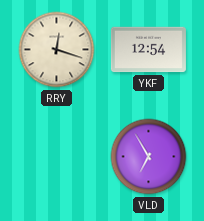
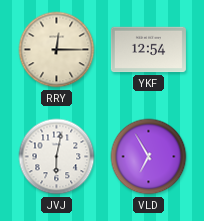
RRY: 12:18 -> 12:15
JVJ: none -> 6:02
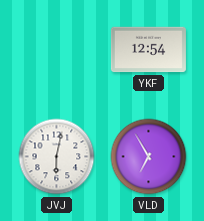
RRY: 12:15 -> none
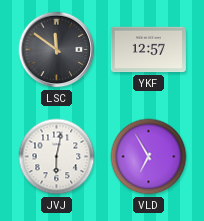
LSC: none -> 11:51
YKF: 12:54 -> 12:57
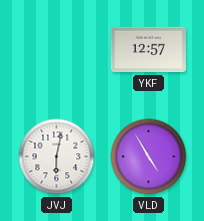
LSC: 11:51 -> none
VLD: 6:55 -> 4:55
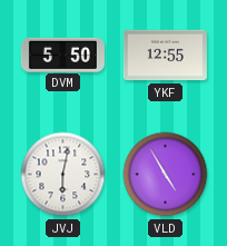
DVM: none -> 5:50
YKF: 12:57 -> 12:55
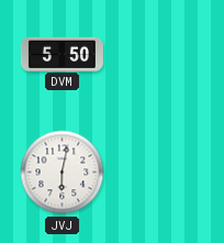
YKF: 12:55 -> none
VLD: 4:55 -> none
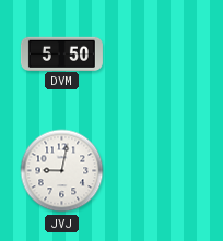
JVJ: 6:02 -> 9:02
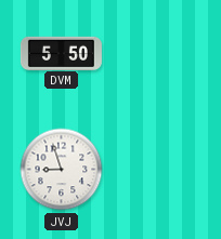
JVJ: 9:02 -> 8:57
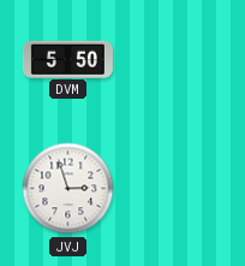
JVJ: 8:57 -> 2:57
